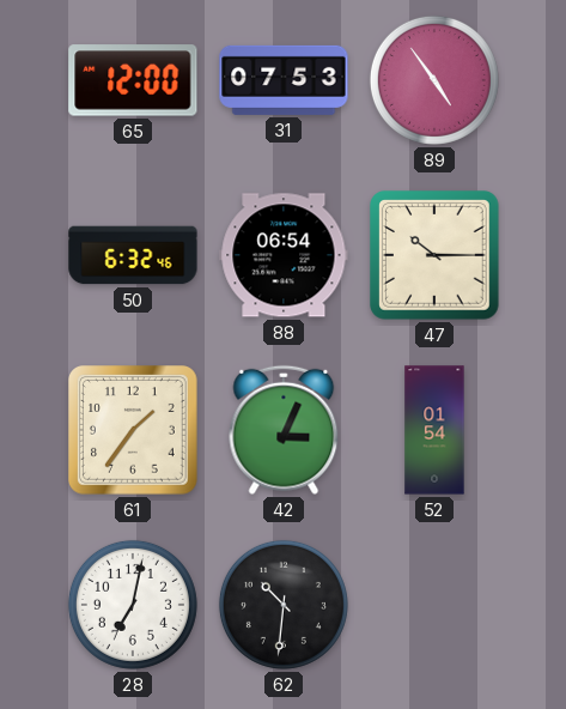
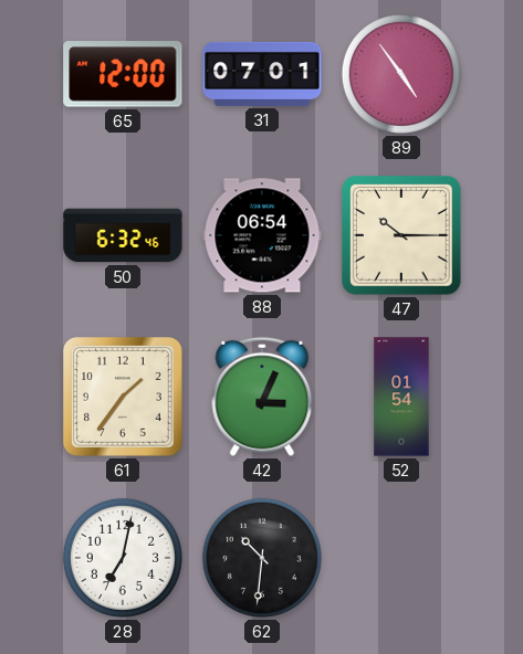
31: 07:53 -> 07:01
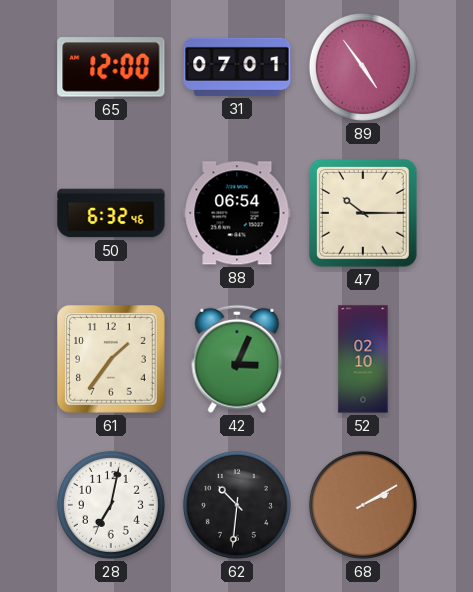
52: 01:54 -> 02:10
68: none -> 2:10
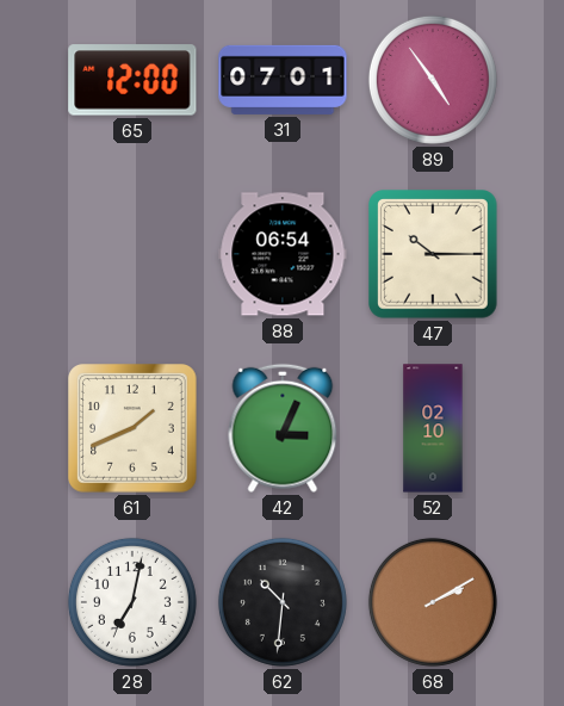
50: 6:32 -> none
61: 1:36 -> 1:41
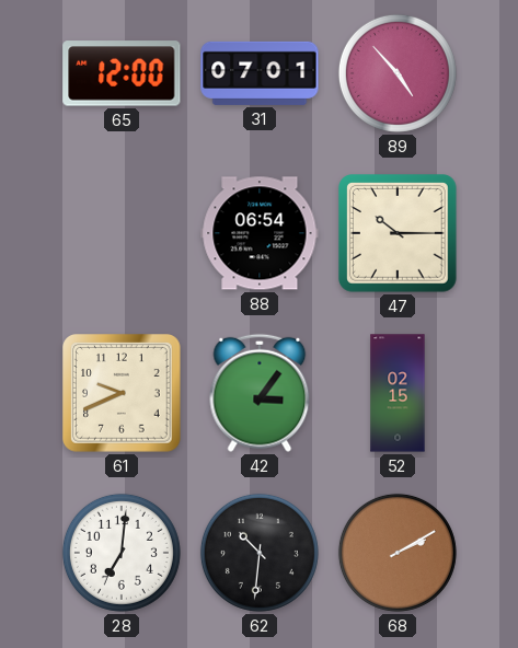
89: 4:54 -> 4:53
61: 1:41 -> 9:41
42: 3:04 -> 3:06
52: 02:10 -> 02:15
28: 7:02 -> 7:01
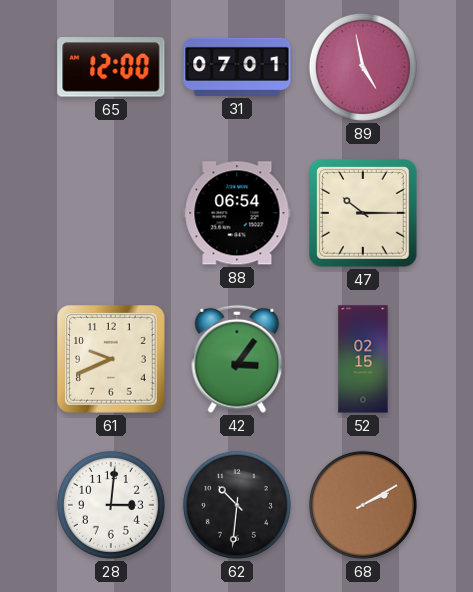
89: 4:53 -> 4:58
28: 7:01 -> 3:01
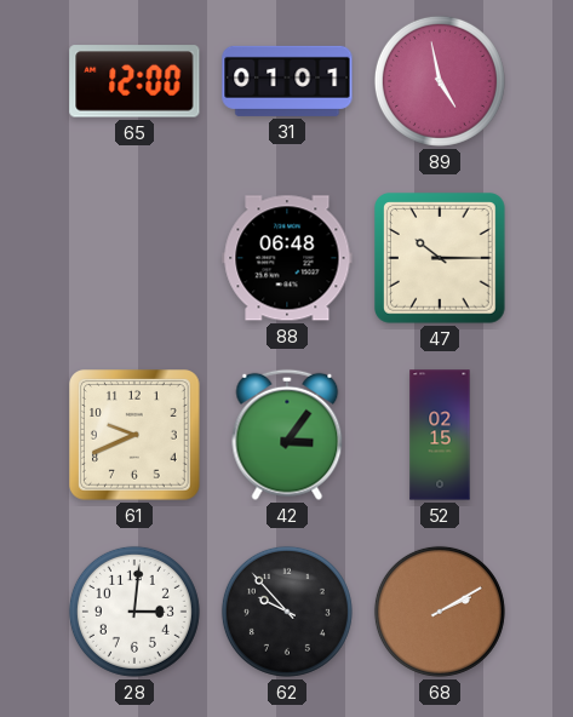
31: 07:01 -> 01:01
88: 06:54 -> 06:48
62: 10:31 -> 9:53
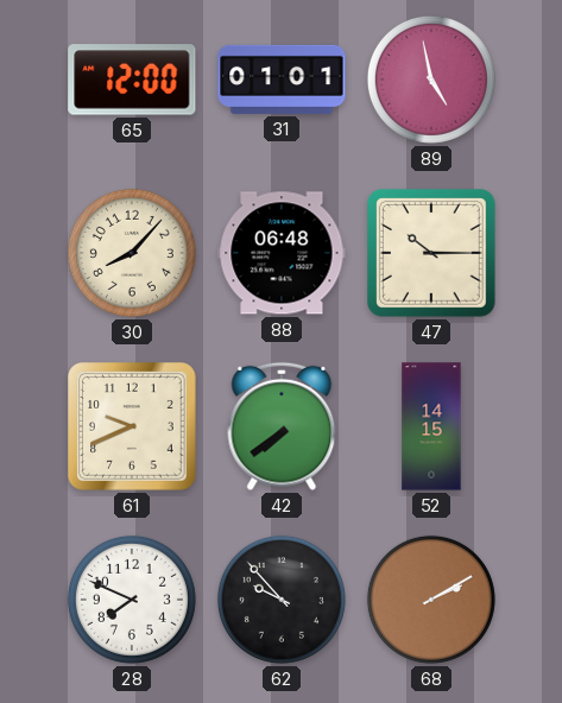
30: none -> 8:07
42: 3:06 -> 7:39
52: 02:15 -> 14:15
28: 3:01 -> 7:49
